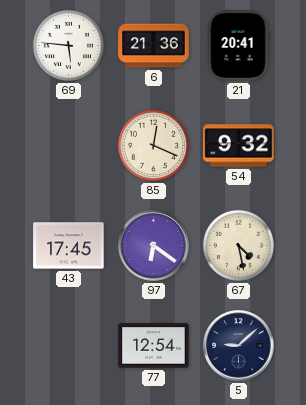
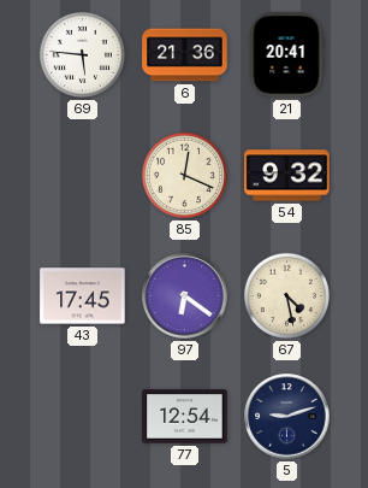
5: 9:08 -> 9:12
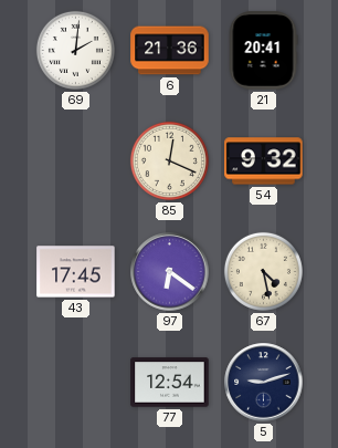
69: 5:46 -> 2:01
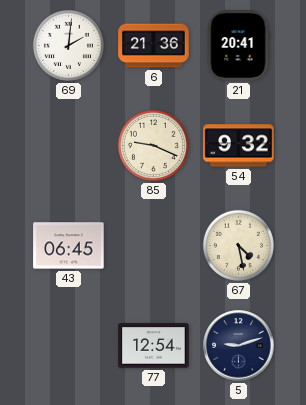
85: 12:19 -> 9:19
43: 17:45 -> 06:45
97: 6:21 -> none
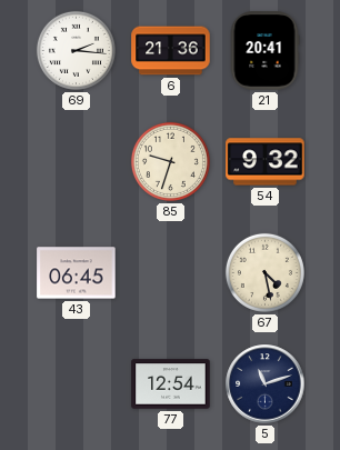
69: 2:01 -> 2:16
85: 9:19 -> 9:33
5: 9:12 -> 11:12
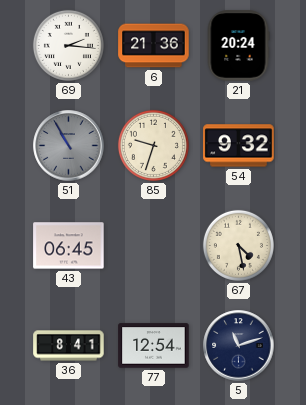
21: 20:41 -> 20:24
51: none -> 10:55
36: none -> 8:41
